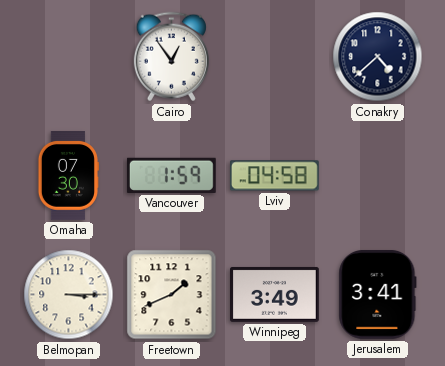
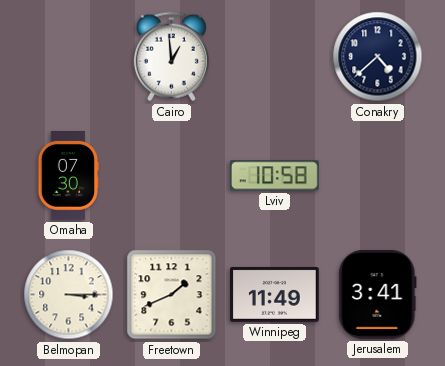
Cairo: 12:54 -> 12:59
Vancouver: 1:59 -> none
Lviv: 04:58 -> 10:58
Winnipeg: 3:49 -> 11:49
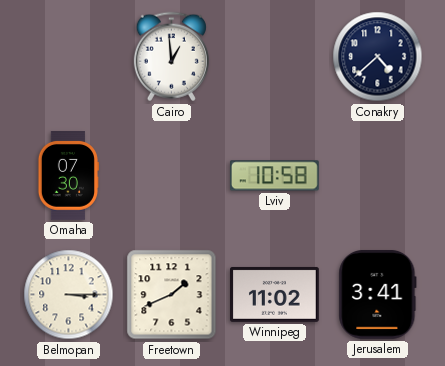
Winnipeg: 11:49 -> 11:02
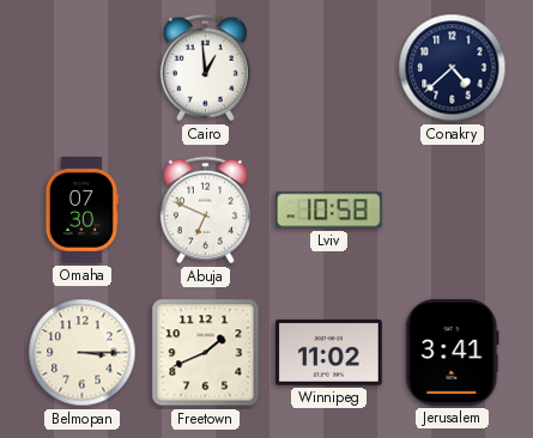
Abuja: none -> 6:49
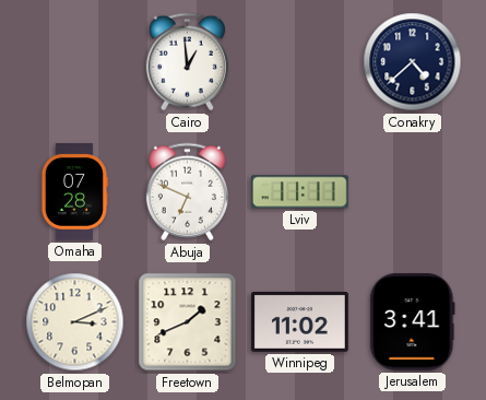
Omaha: 07:30 -> 07:28
Lviv: 10:58 -> 11:11
Belmopan: 3:15 -> 3:11
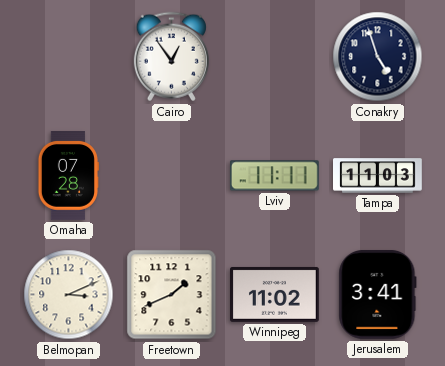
Cairo: 12:59 -> 12:54
Conakry: 4:38 -> 4:57
Abuja: 6:49 -> none
Tampa: none -> 11:03
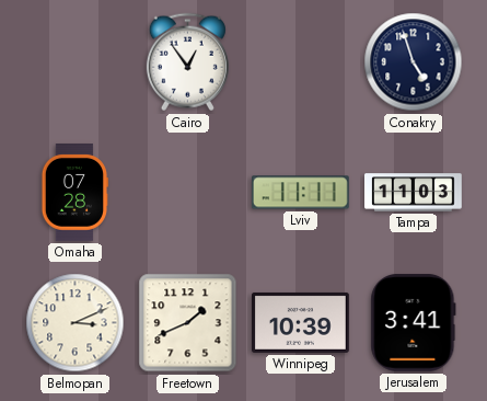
Winnipeg: 11:02 -> 10:39
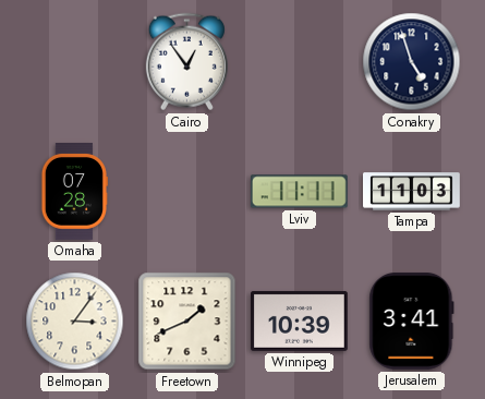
Belmopan: 3:11 -> 3:06
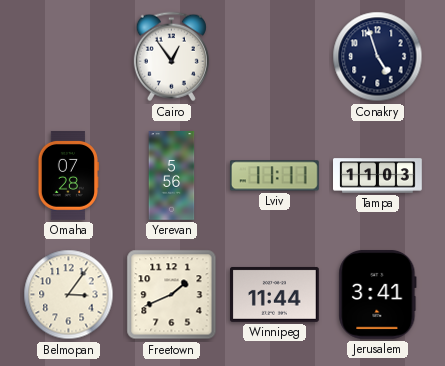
Yerevan: none -> 5:56
Winnipeg: 10:39 -> 11:44
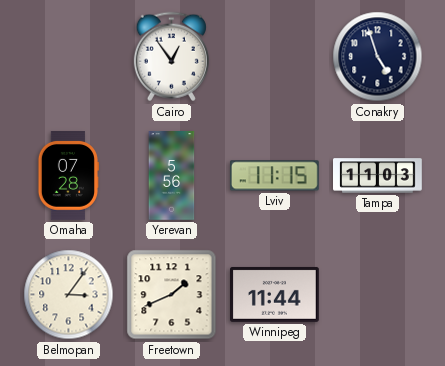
Lviv: 11:11 -> 11:15
Jerusalem: 3:41 -> none
